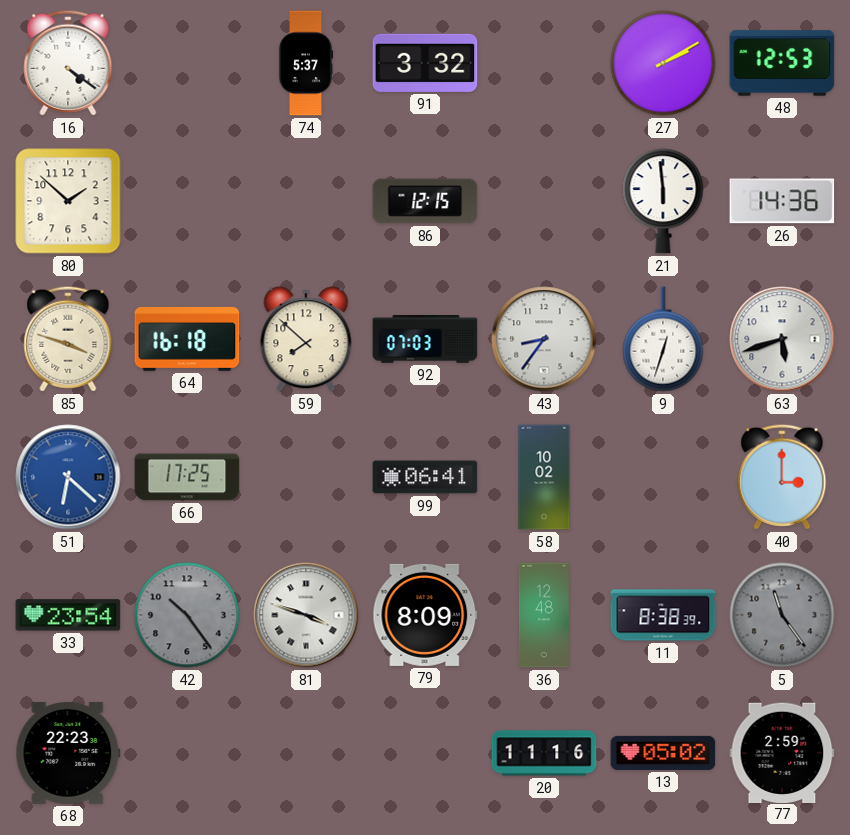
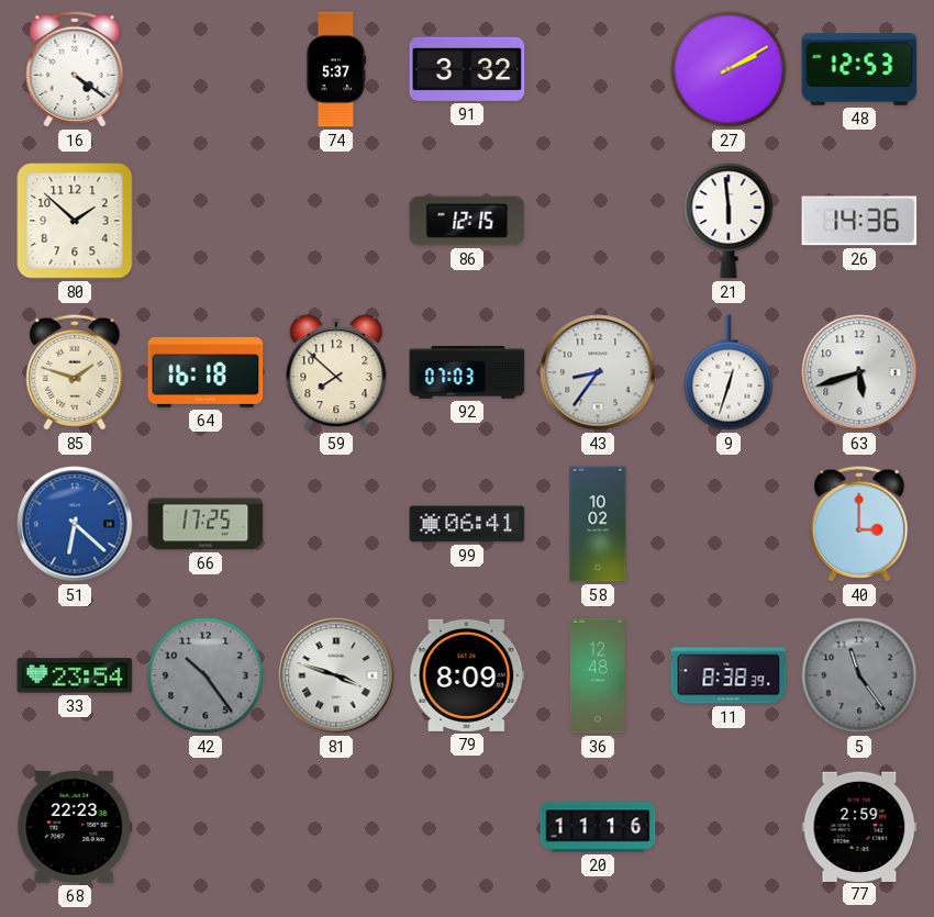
85: 3:48 -> 1:48
13: 05:02 -> none
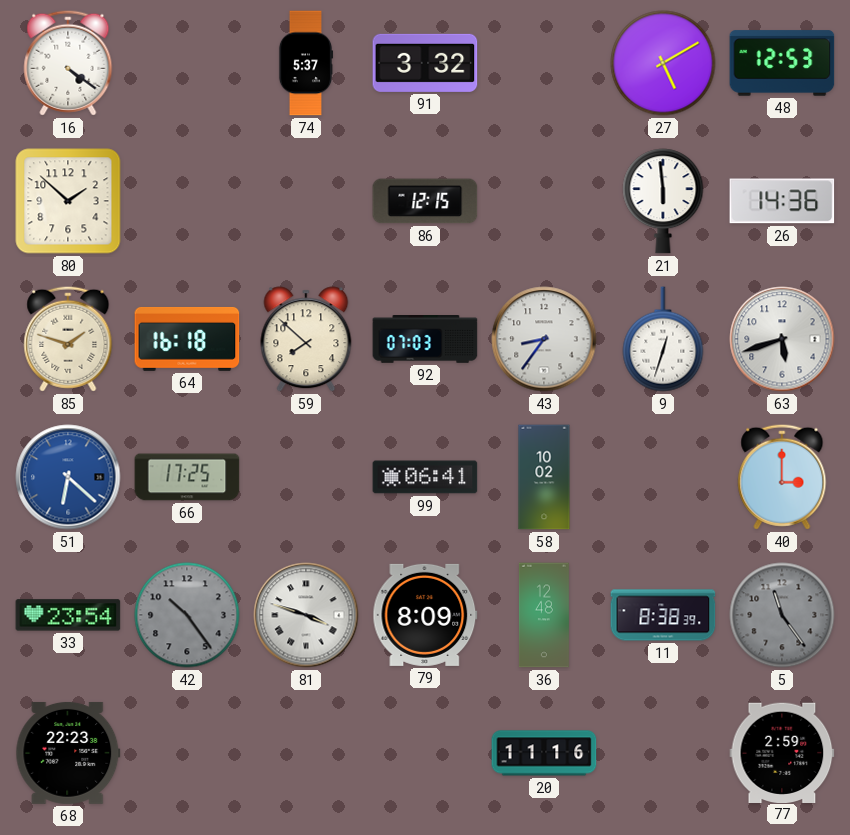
27: 2:10 -> 5:10
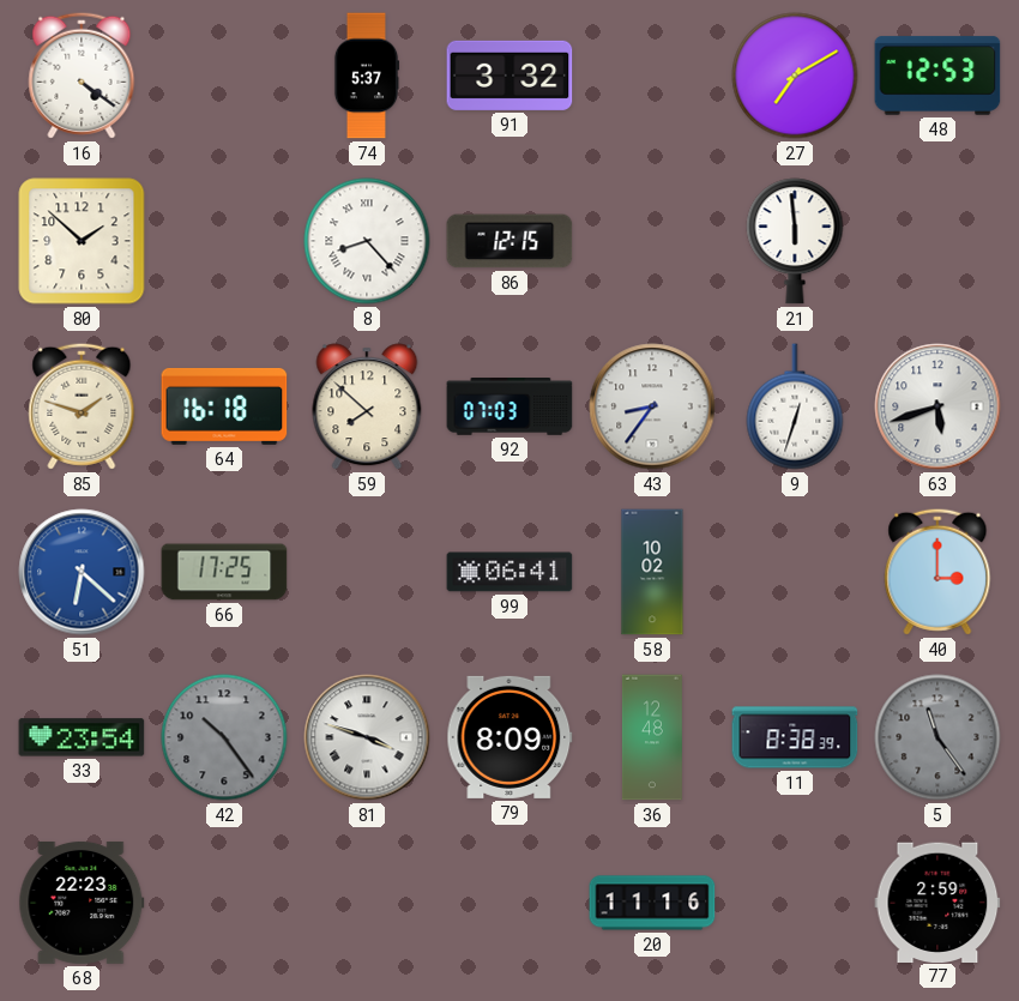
27: 5:10 -> 7:10
8: none -> 8:23
26: 14:36 -> none
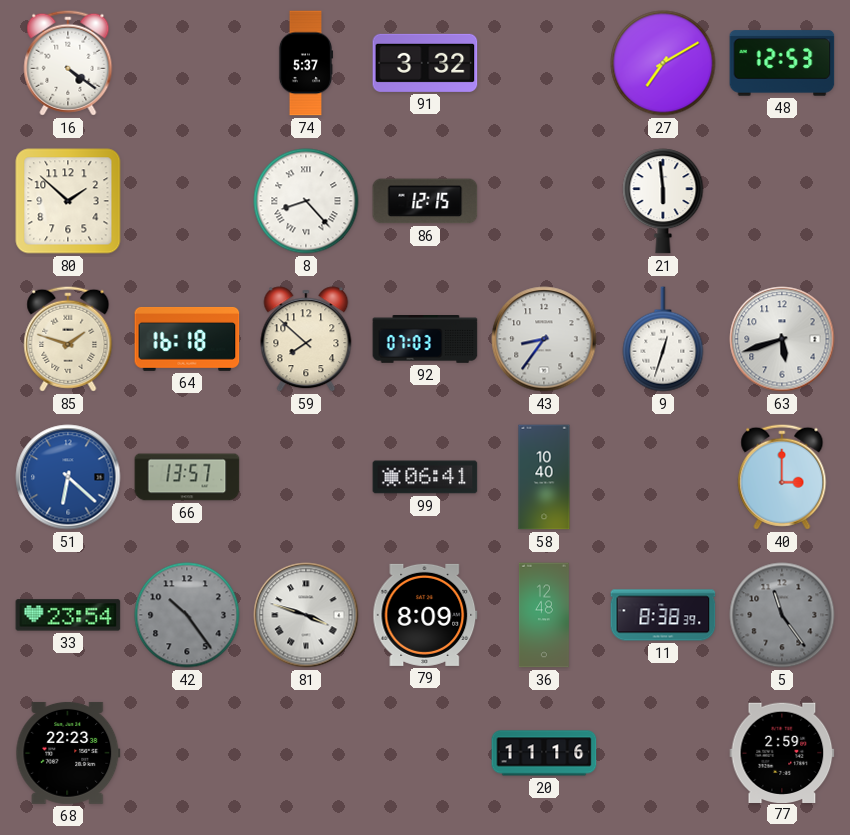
66: 17:25 -> 13:57
58: 10:02 -> 10:40
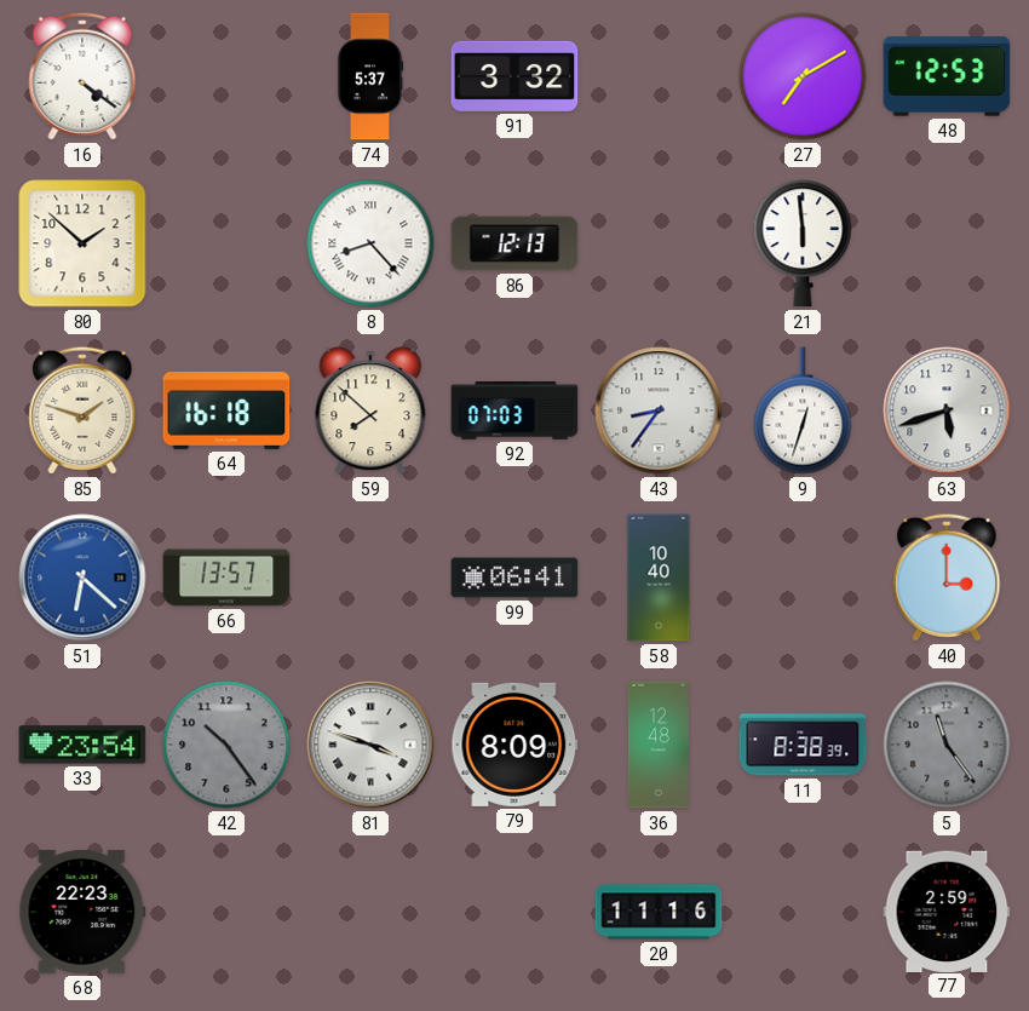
86: 12:15 -> 12:13
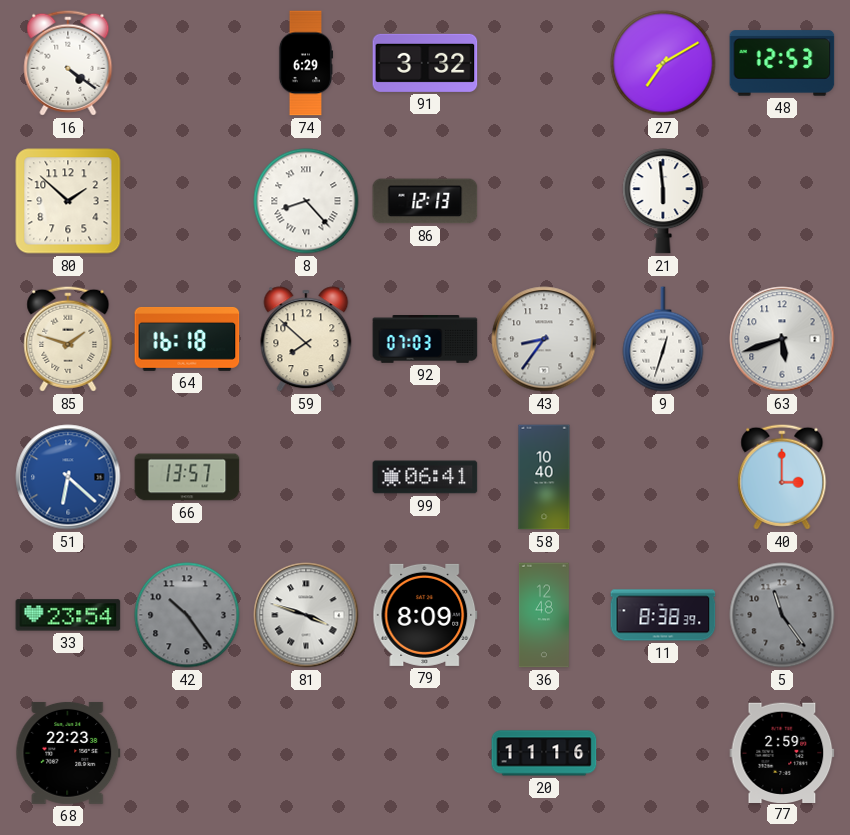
74: 5:37 -> 6:29
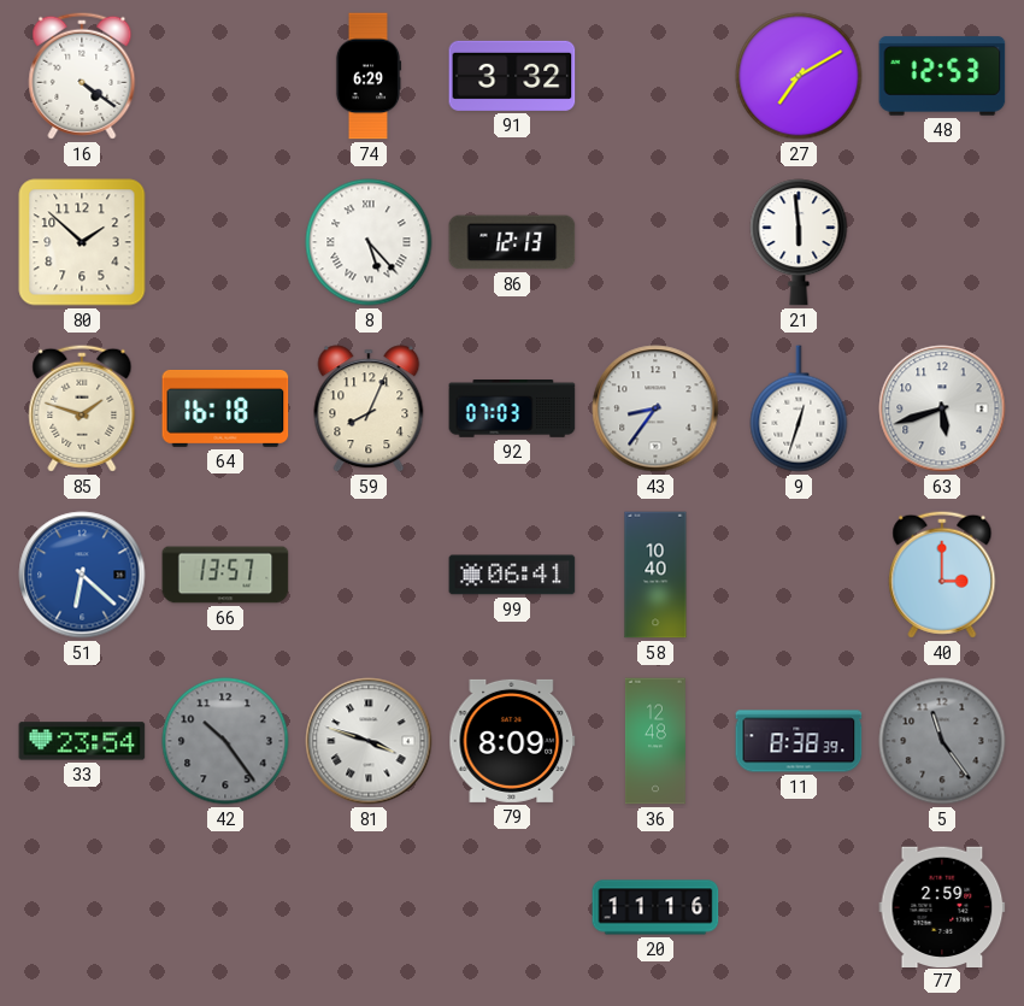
8: 8:23 -> 5:23
59: 7:52 -> 8:04
68: 22:23 -> none
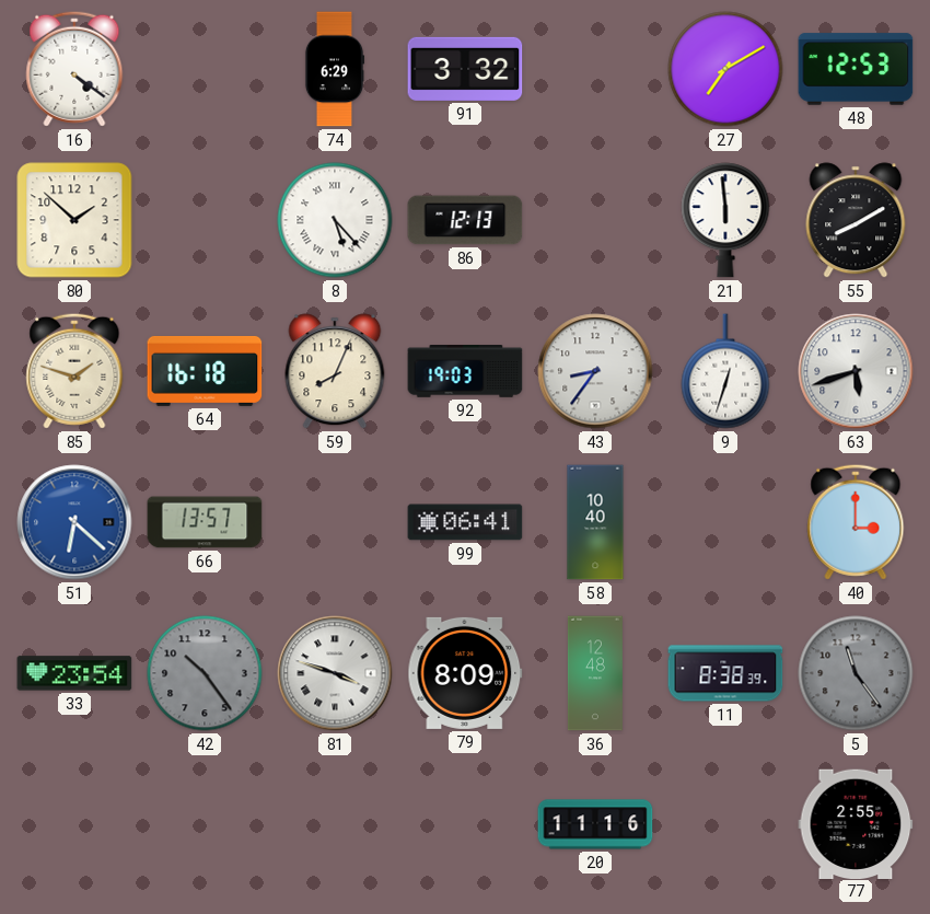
55: none -> 8:10
92: 07:03 -> 19:03
77: 2:59 -> 2:55
